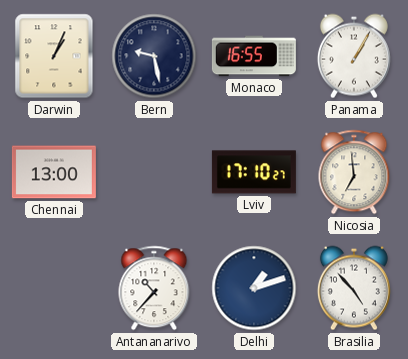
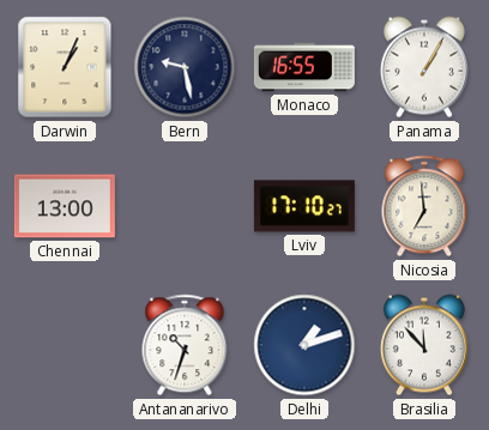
Antananarivo: 10:37 -> 10:33
Brasilia: 4:53 -> 11:53
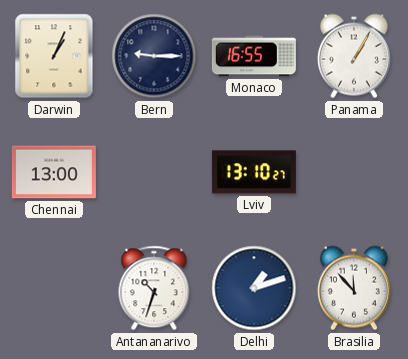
Bern: 9:28 -> 9:15
Lviv: 17:10 -> 13:10
Nicosia: 6:59 -> none
